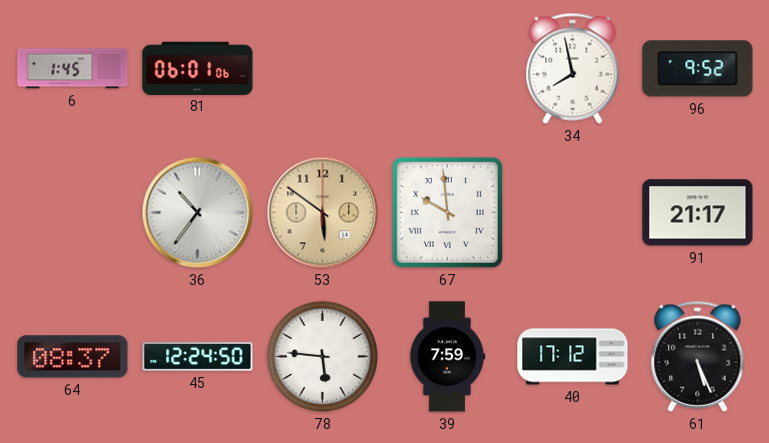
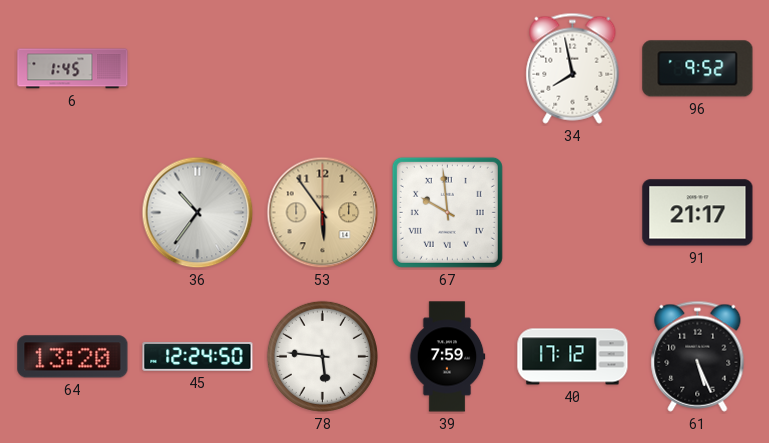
81: 06:01 -> none
53: 5:51 -> 5:54
64: 08:37 -> 13:20
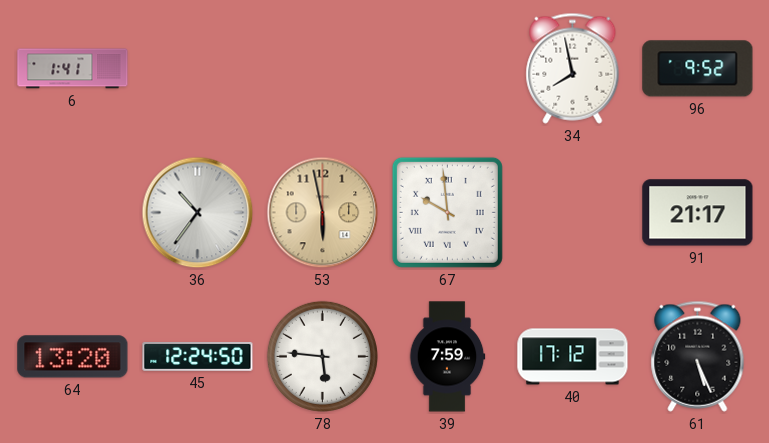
6: 1:45 -> 1:41
53: 5:54 -> 5:58
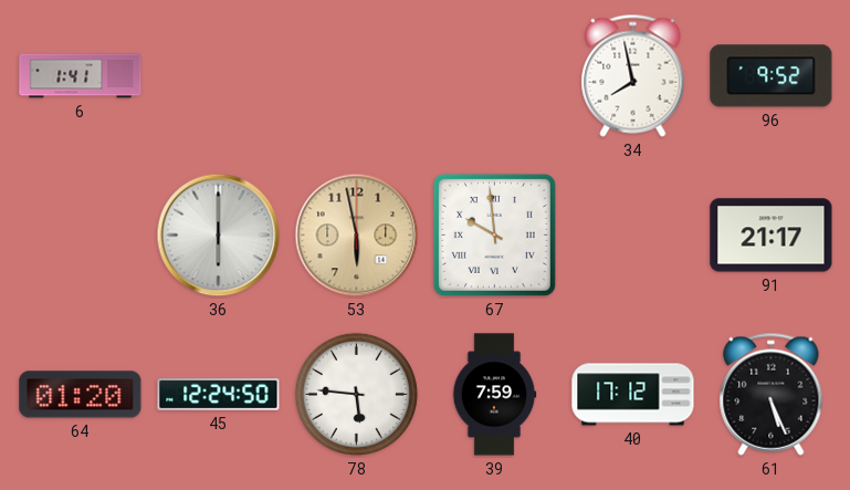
36: 10:36 -> 6:00
64: 13:20 -> 01:20
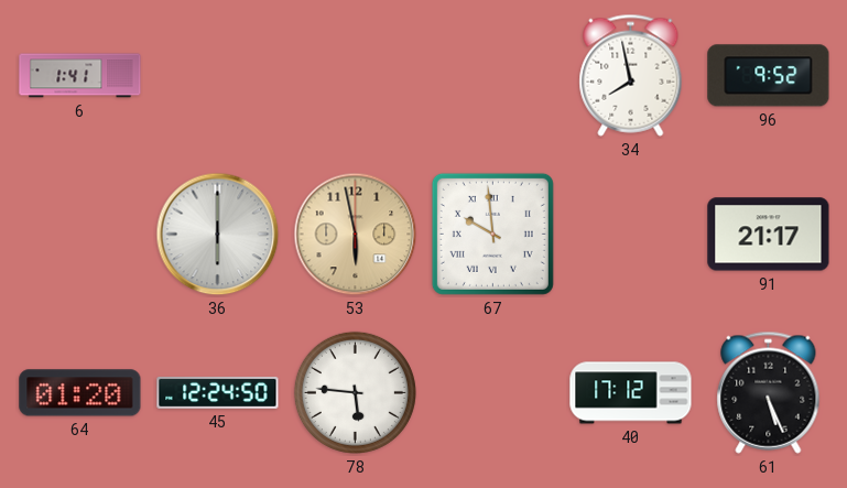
39: 7:59 -> none
